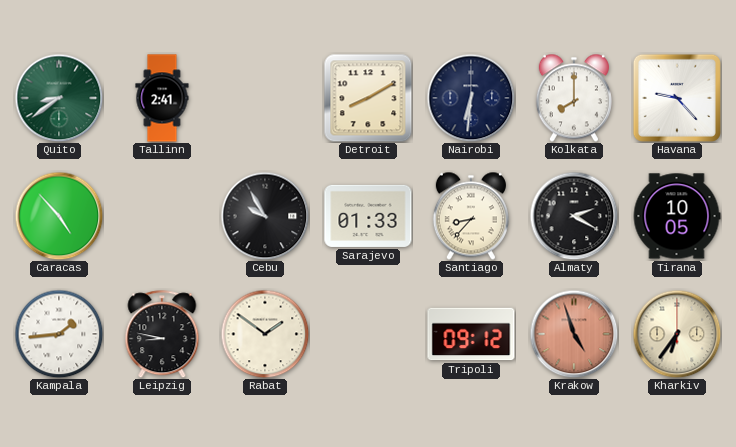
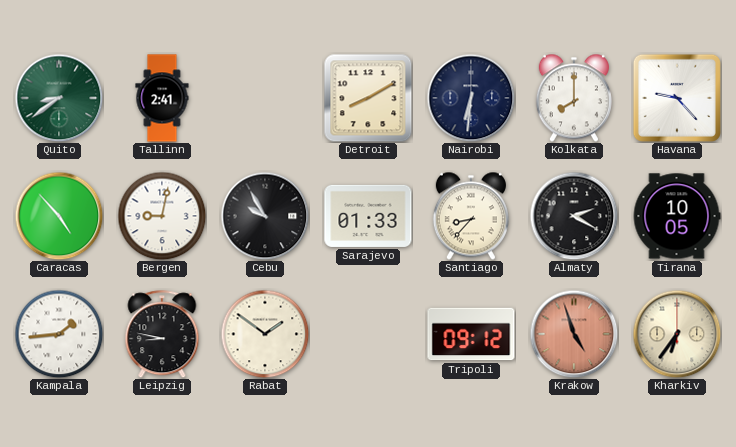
Bergen: none -> 9:02
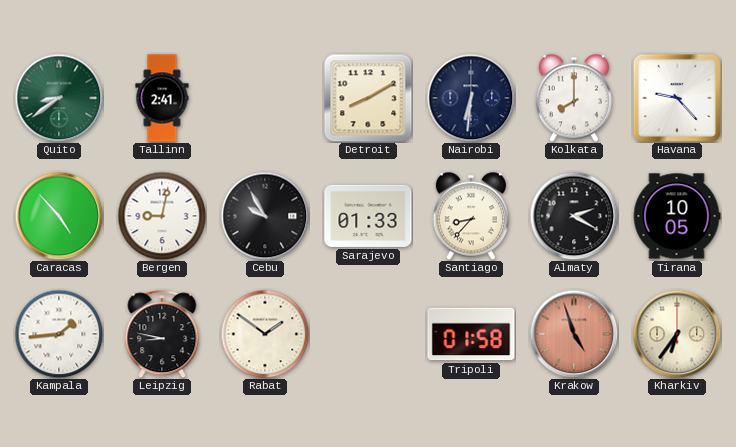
Tripoli: 09:12 -> 01:58
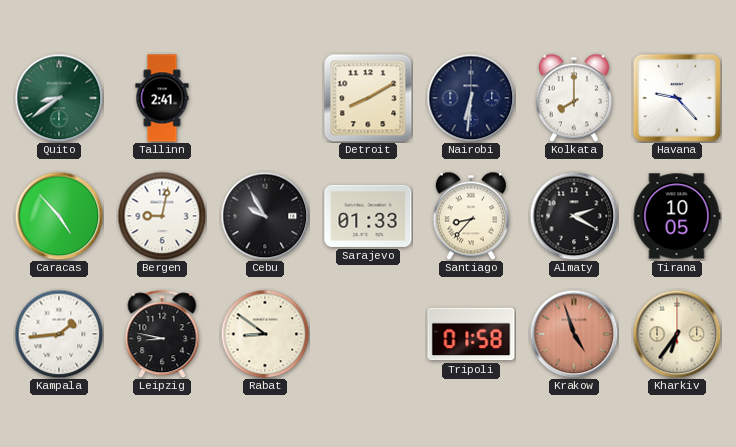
Rabat: 1:51 -> 8:51
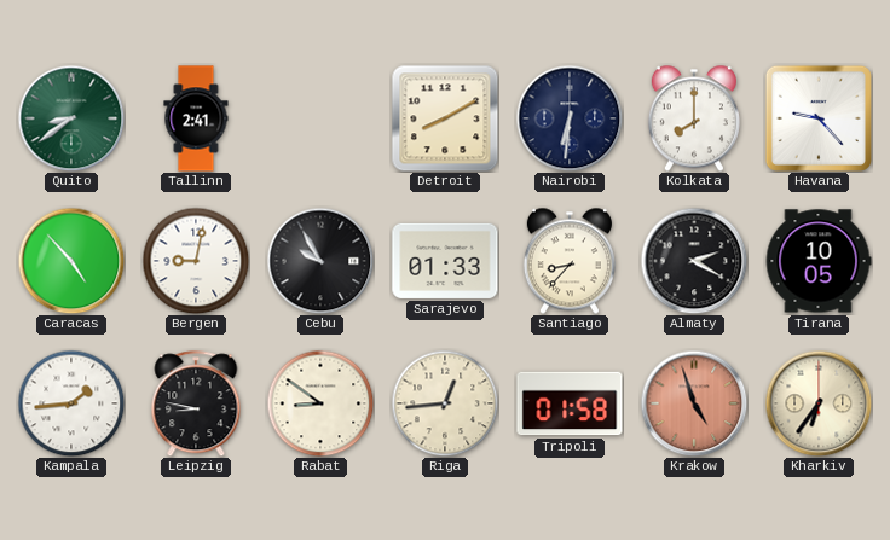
Riga: none -> 12:44
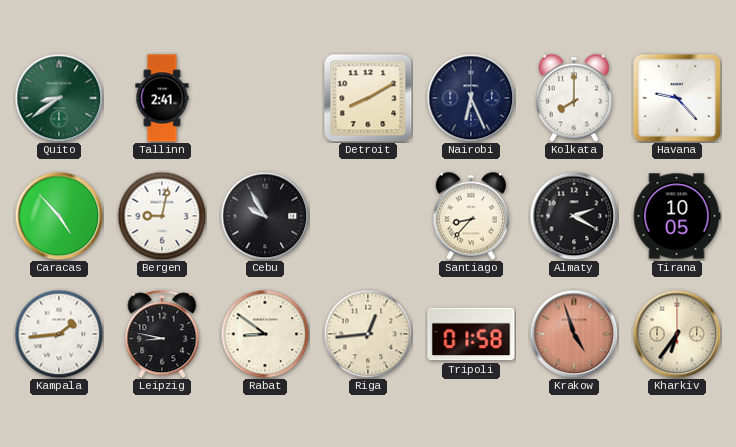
Nairobi: 6:31 -> 6:26
Sarajevo: 01:33 -> none
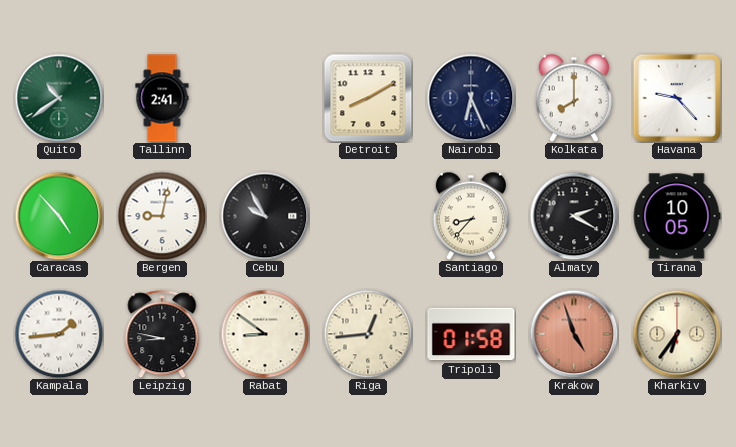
Quito: 8:39 -> 10:39
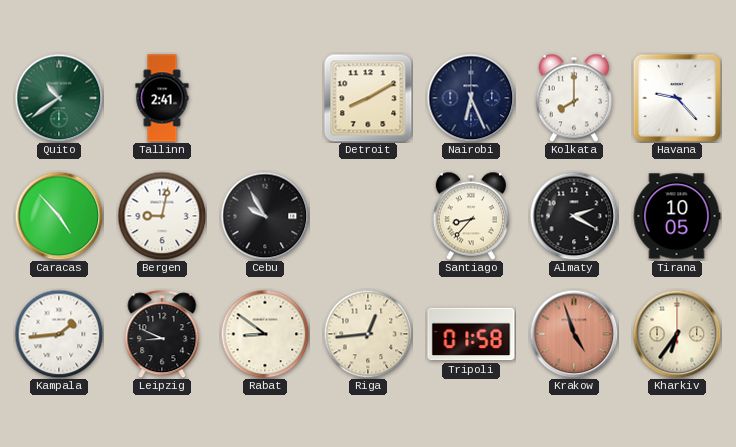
Leipzig: 8:47 -> 8:49
